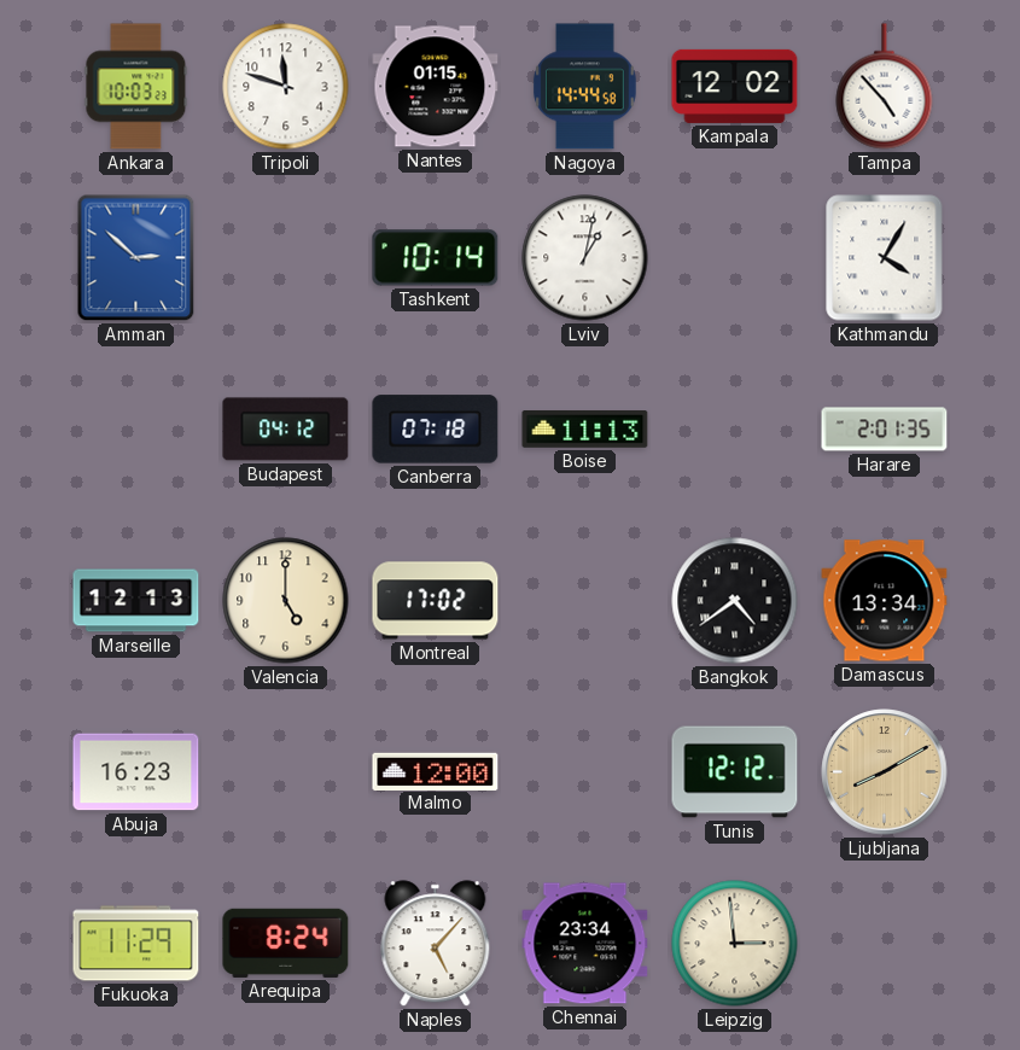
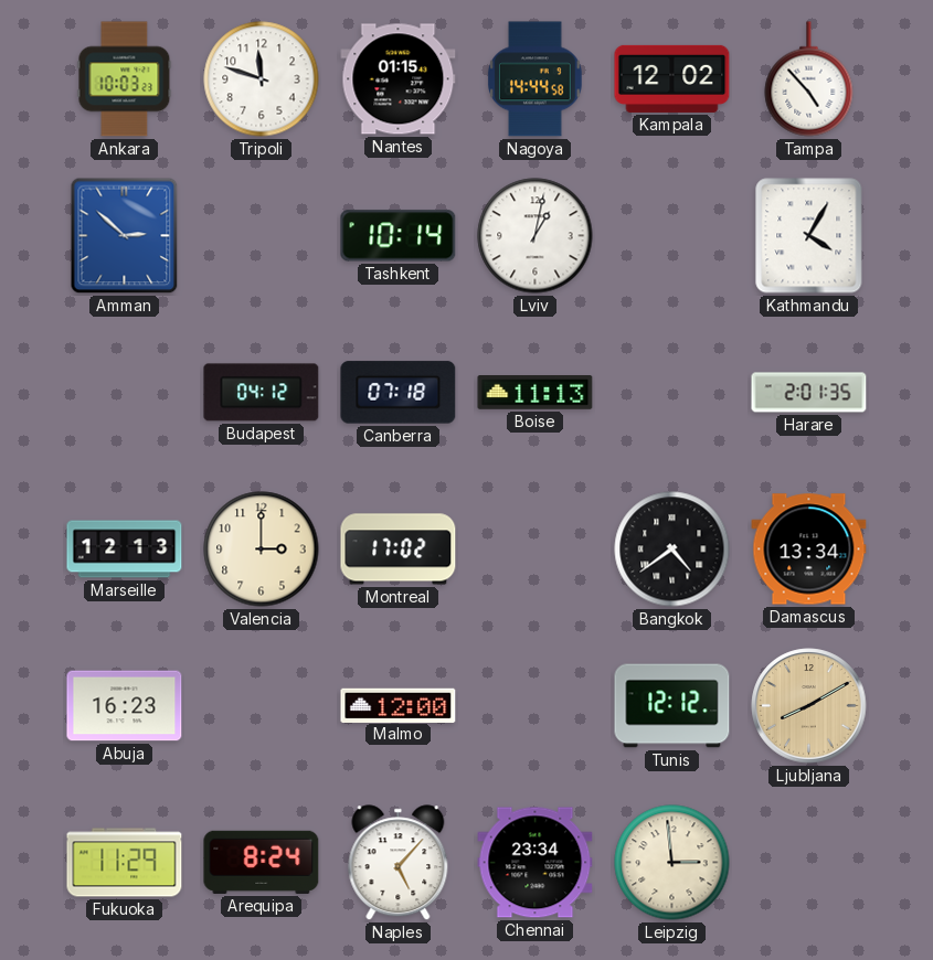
Valencia: 5:00 -> 3:00
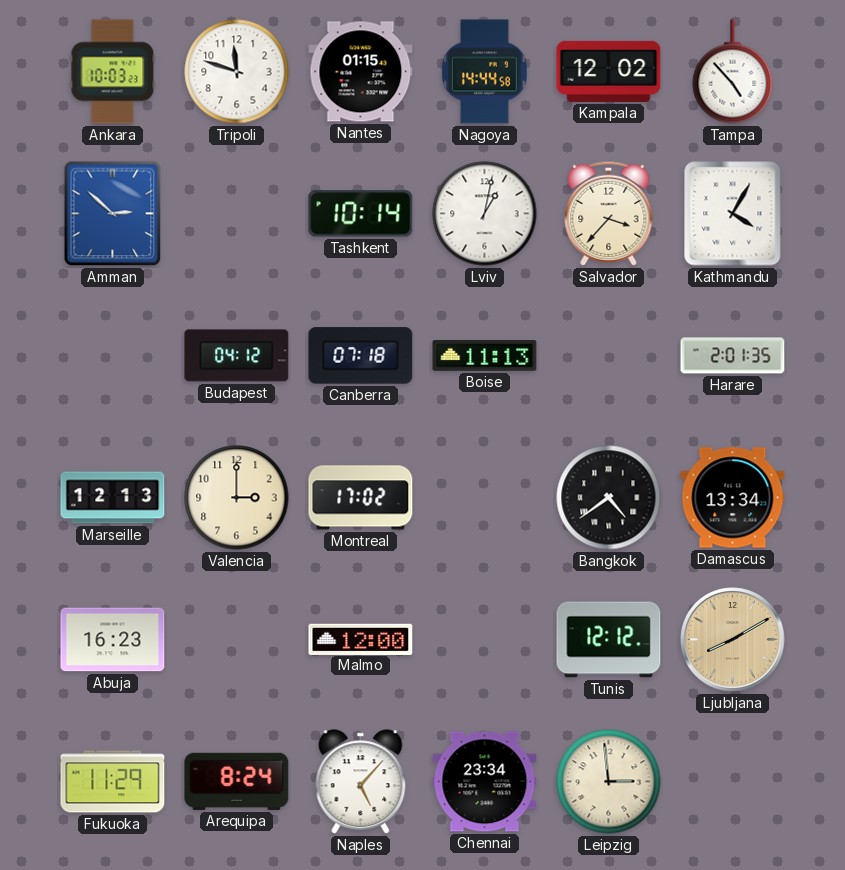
Salvador: none -> 3:37
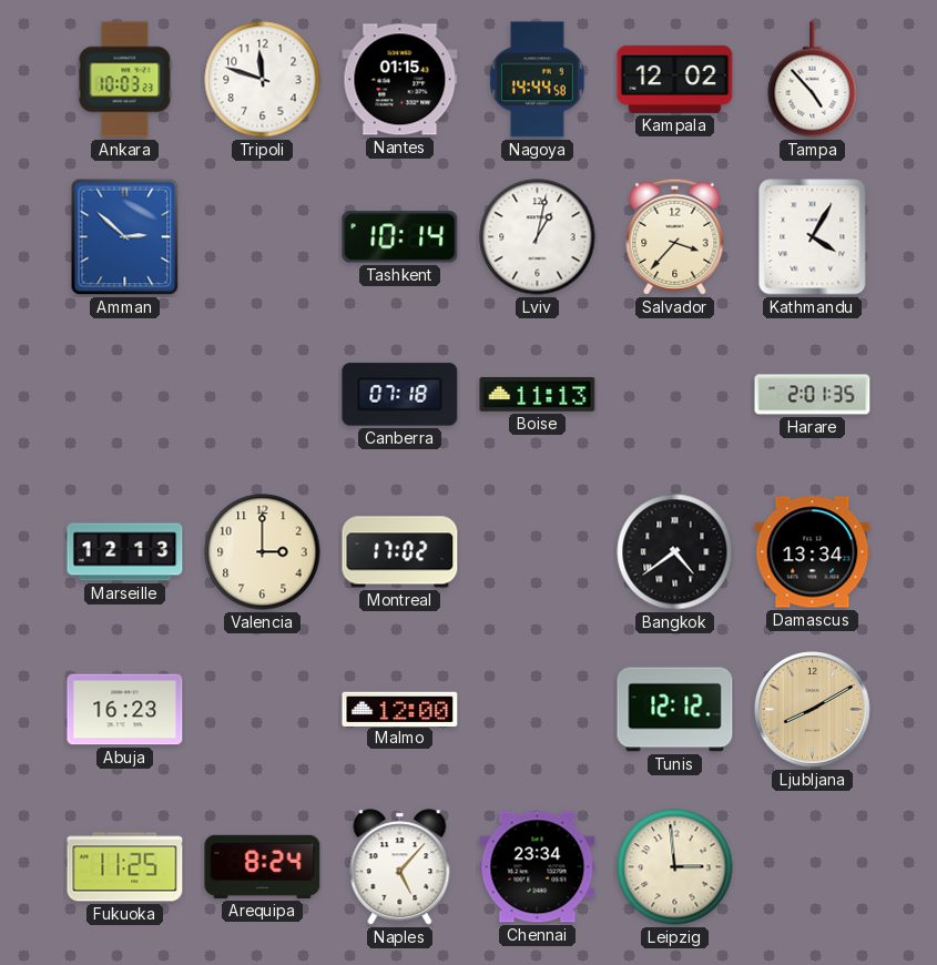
Budapest: 04:12 -> none
Fukuoka: 11:29 -> 11:25
